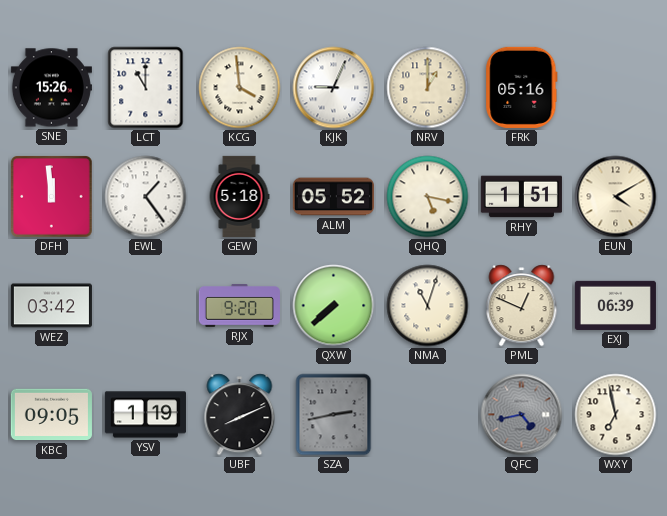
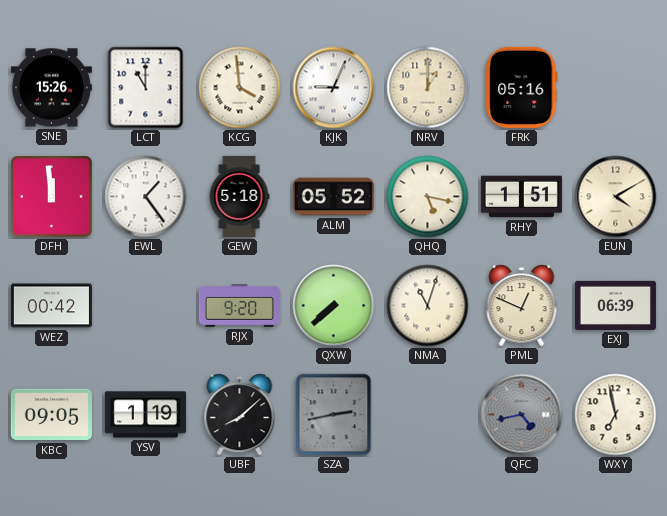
WEZ: 03:42 -> 00:42
UBF: 8:11 -> 8:08
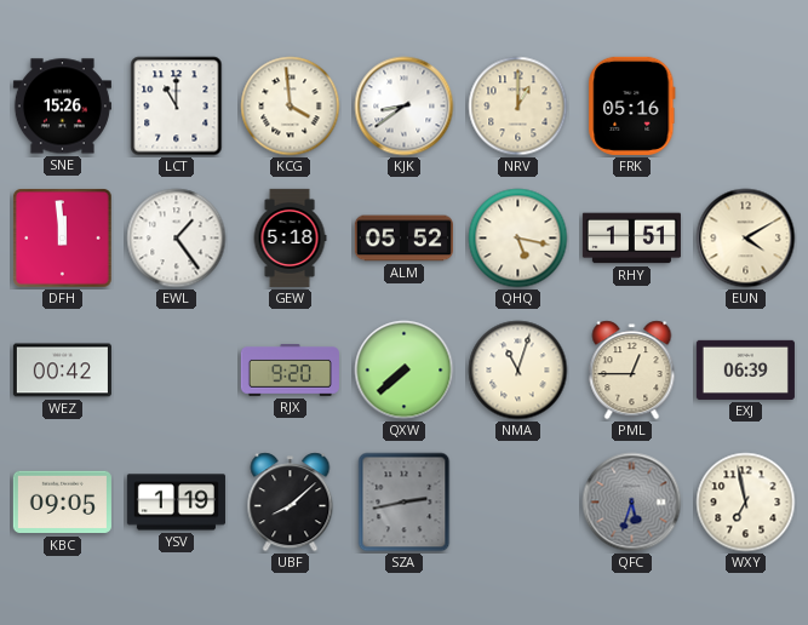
KJK: 9:04 -> 8:39
PML: 12:49 -> 12:45
QFC: 4:43 -> 5:33
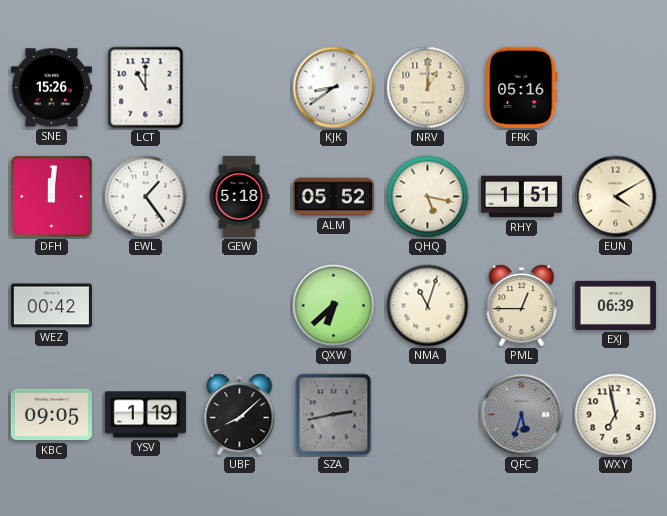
KCG: 3:59 -> none
DFH: 11:59 -> 12:01
RJX: 9:20 -> none
QXW: 7:38 -> 6:38
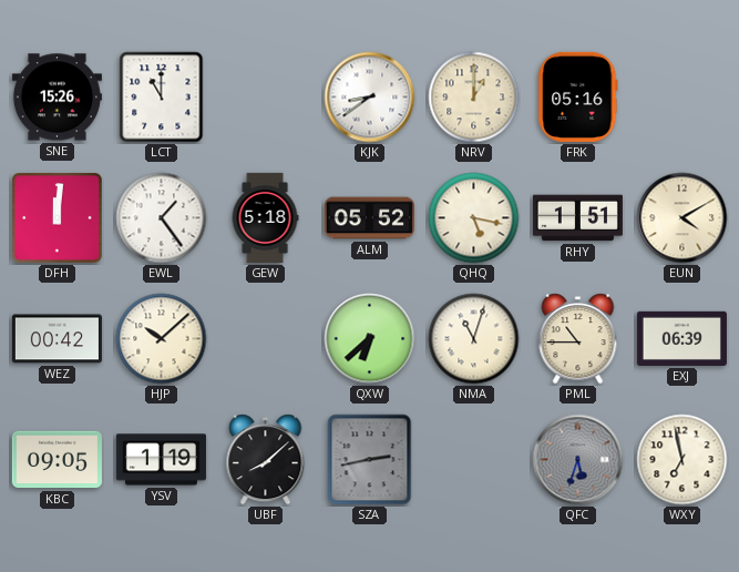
HJP: none -> 10:08
PML: 12:45 -> 10:45
